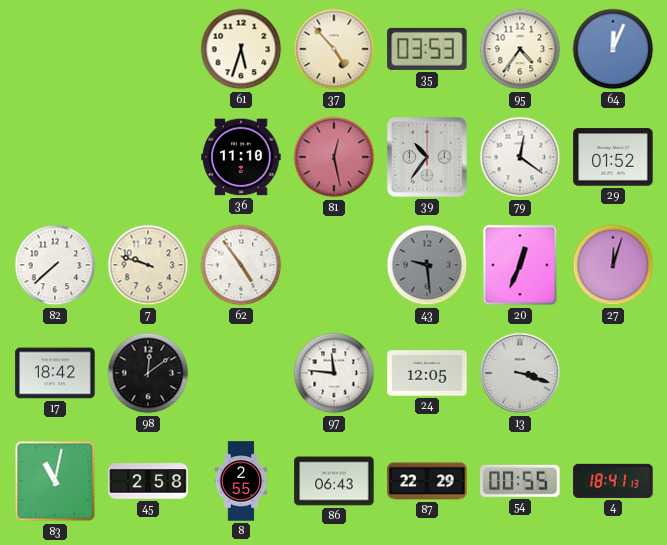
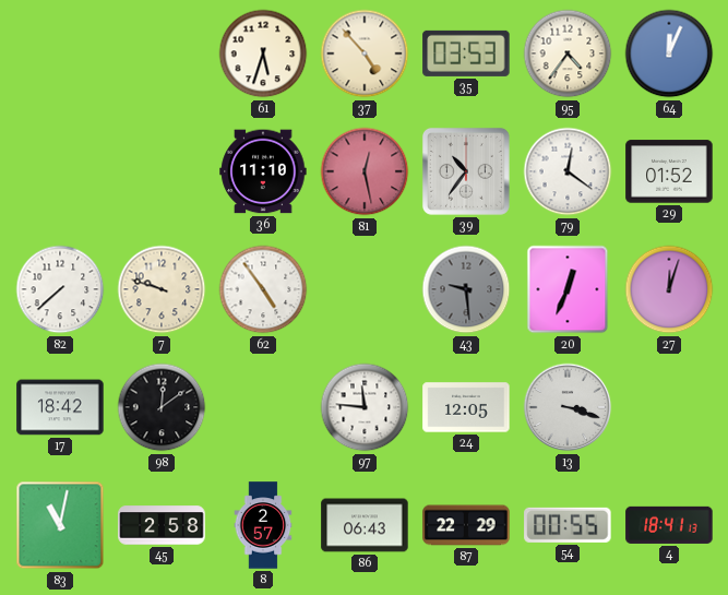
8: 2:55 -> 2:57
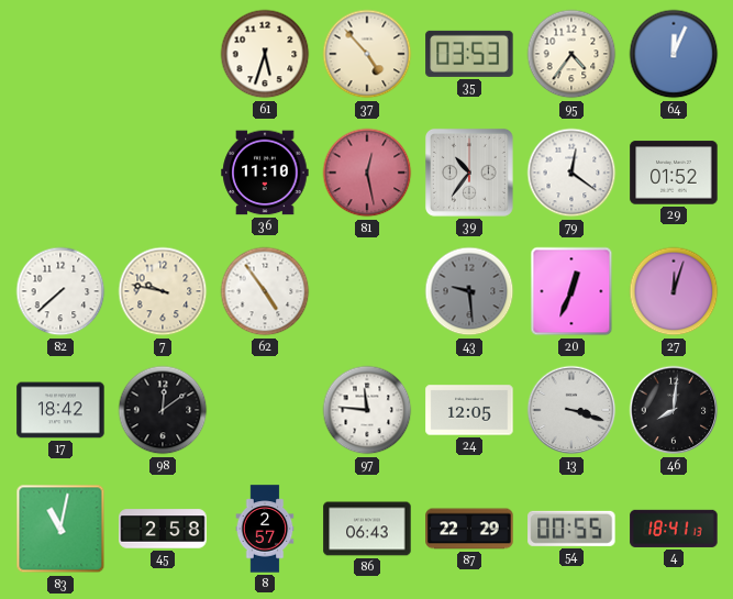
7: 9:48 -> 9:47
46: none -> 8:01
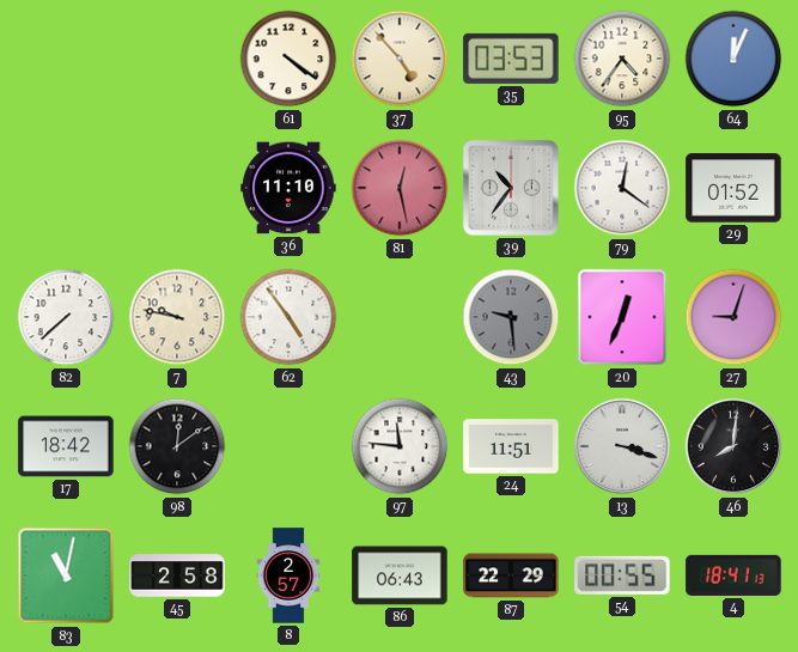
61: 5:33 -> 4:21
27: 12:03 -> 9:03
24: 12:05 -> 11:51
